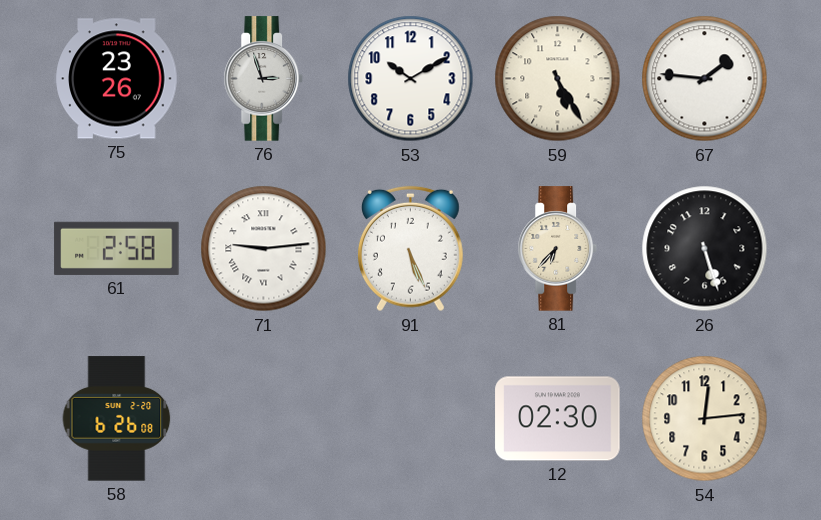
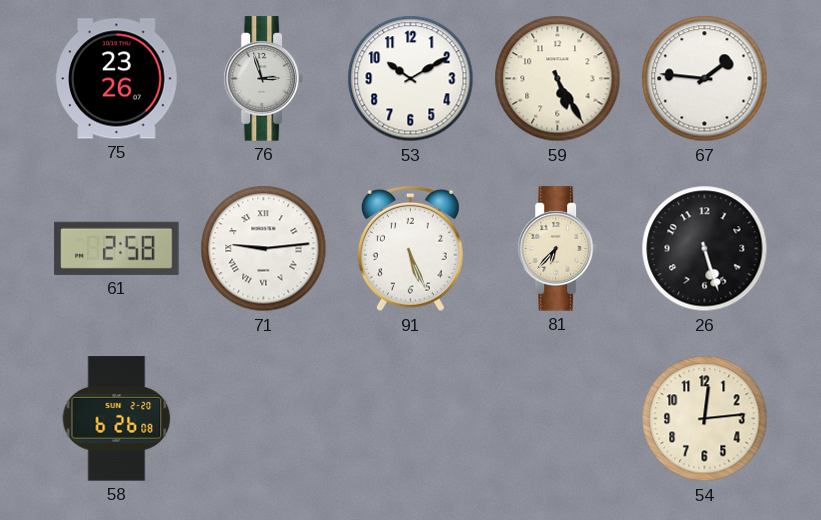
12: 02:30 -> none
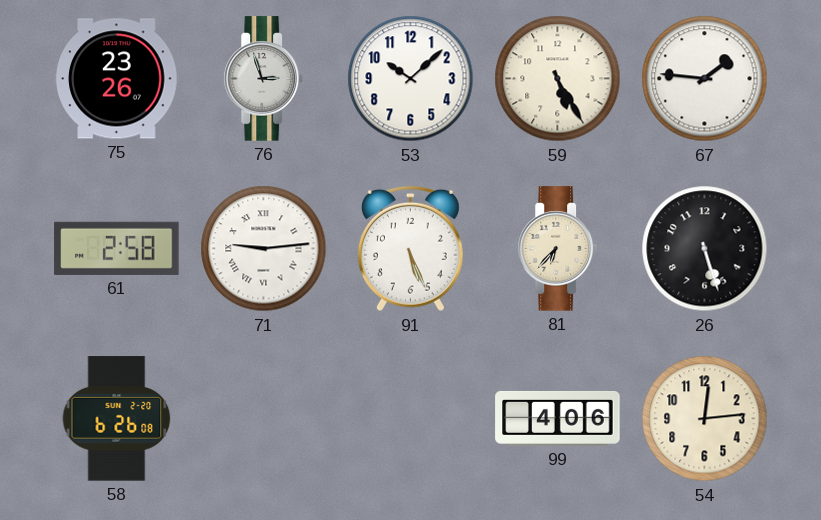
53: 10:10 -> 10:08
99: none -> 4:06
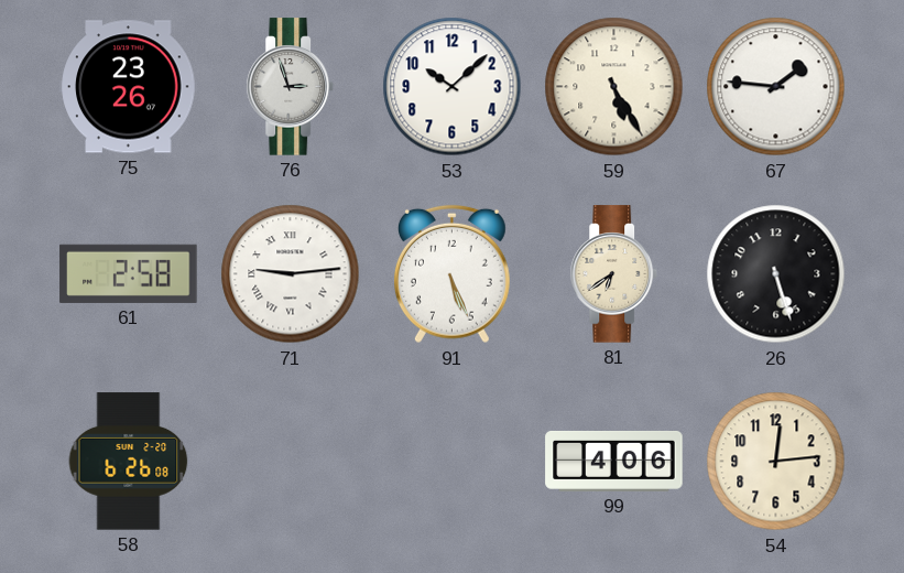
81: 6:37 -> 6:39
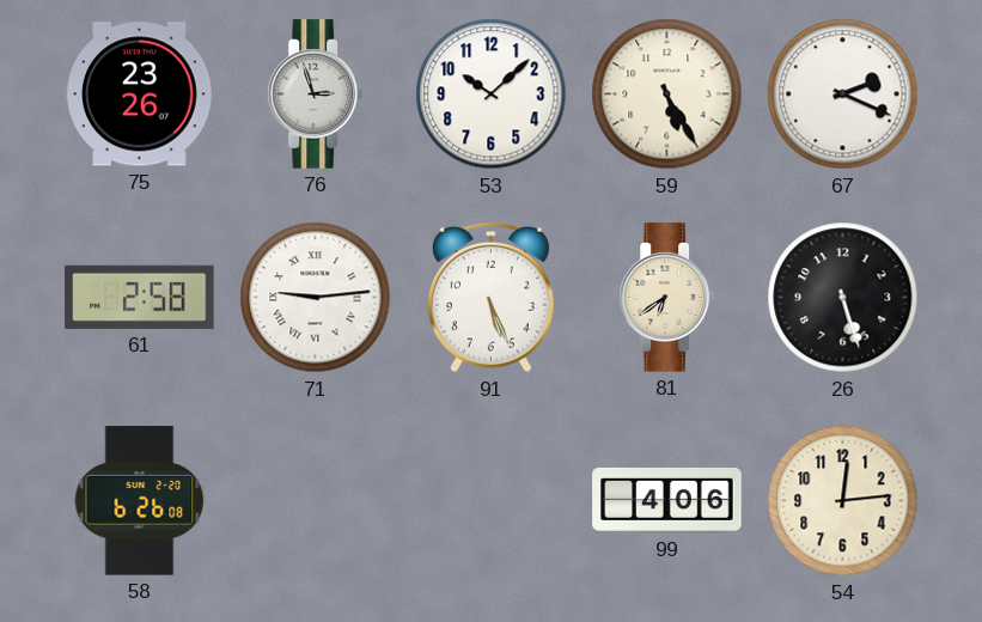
67: 1:46 -> 2:19
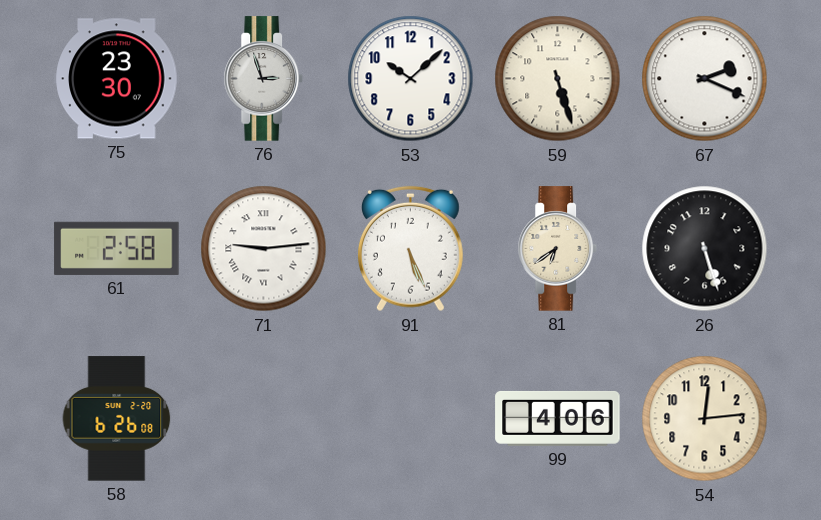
75: 23:26 -> 23:30
59: 5:25 -> 5:27
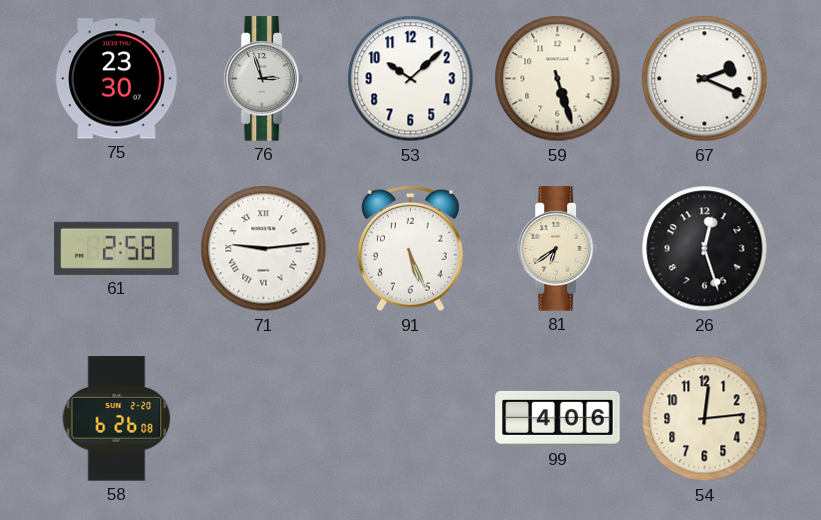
26: 5:27 -> 12:27
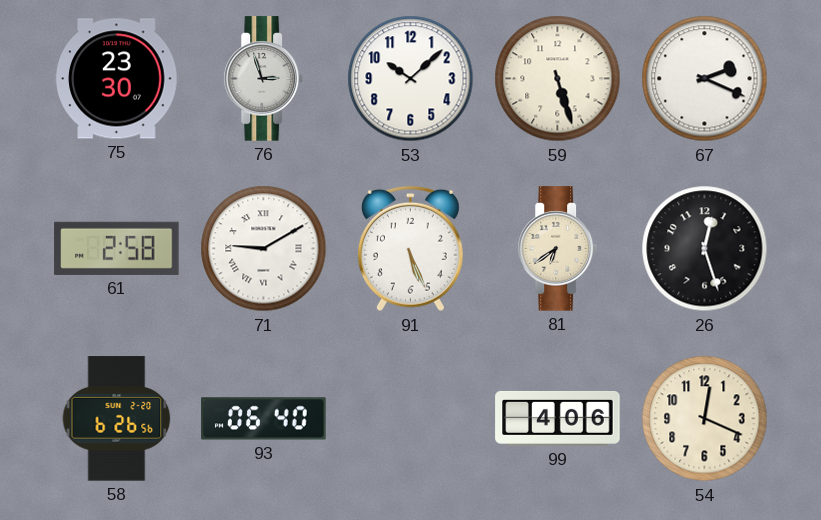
71: 9:14 -> 9:10
58: 6:26:08 -> 6:26:56
93: none -> 06:40
54: 12:14 -> 12:19
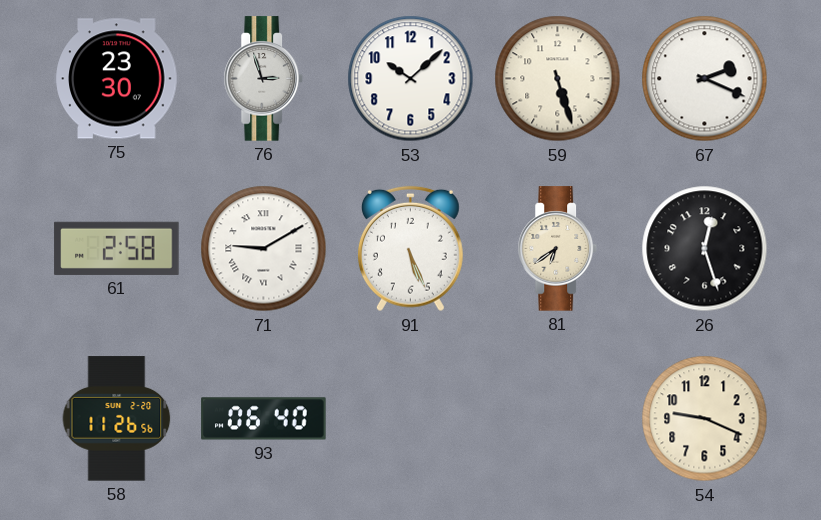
58: 6:26 -> 11:26
99: 4:06 -> none
54: 12:19 -> 9:19
